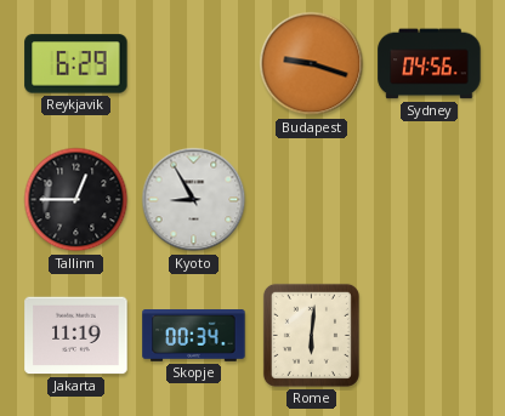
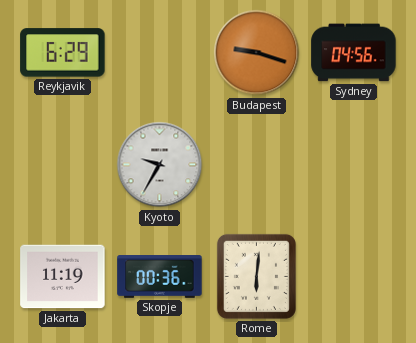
Tallinn: 12:45 -> none
Kyoto: 8:55 -> 9:35
Skopje: 00:34 -> 00:36
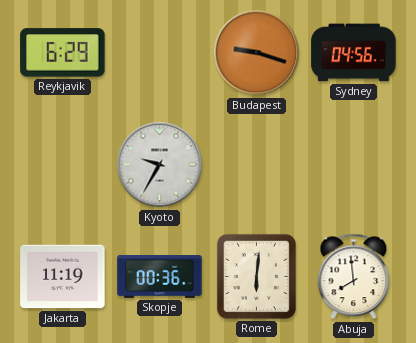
Abuja: none -> 7:59
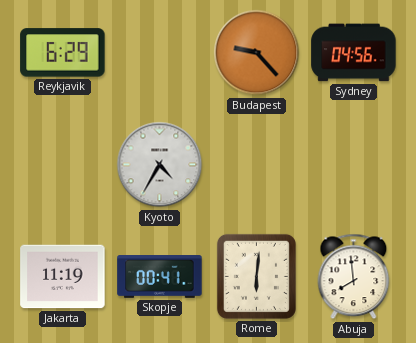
Budapest: 9:18 -> 9:23
Kyoto: 9:35 -> 4:35
Skopje: 00:36 -> 00:41
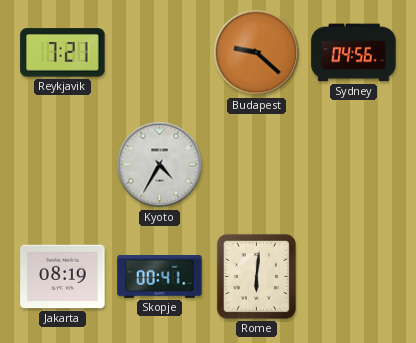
Reykjavik: 6:29 -> 7:21
Budapest: 9:23 -> 9:22
Jakarta: 11:19 -> 08:19
Abuja: 7:59 -> none
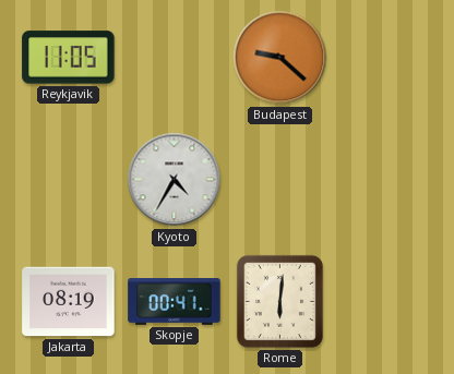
Reykjavik: 7:21 -> 11:05
Sydney: 04:56 -> none
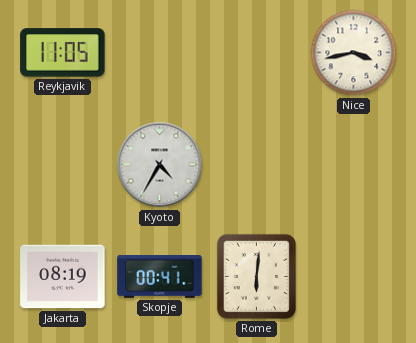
Budapest: 9:22 -> none
Nice: none -> 3:43
